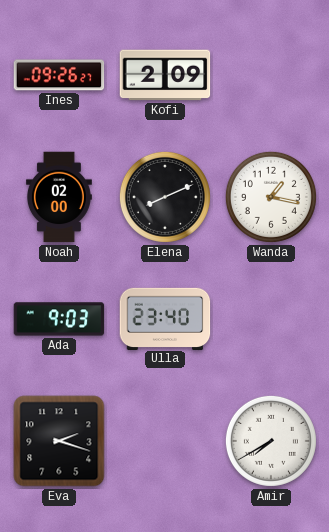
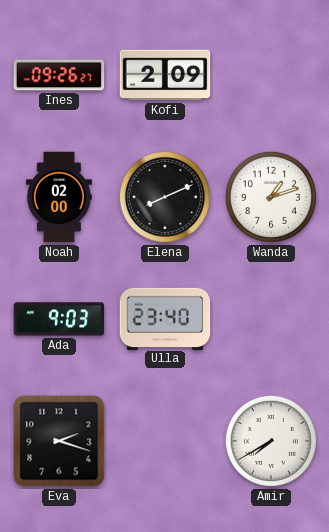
Wanda: 1:17 -> 1:12
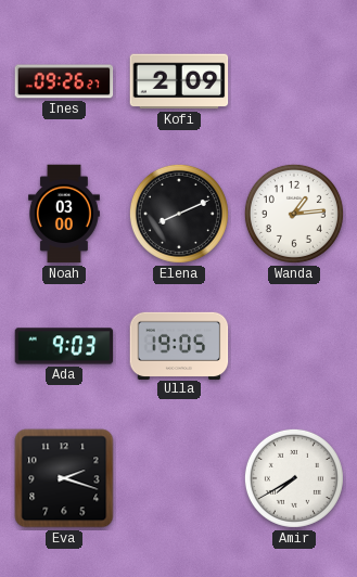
Noah: 02:00 -> 03:00
Wanda: 1:12 -> 1:14
Ulla: 23:40 -> 19:05
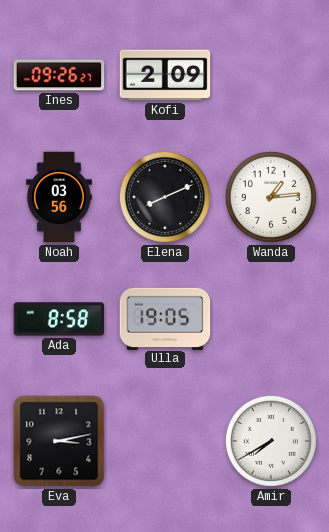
Noah: 03:00 -> 03:56
Ada: 9:03 -> 8:58
Eva: 2:18 -> 3:13
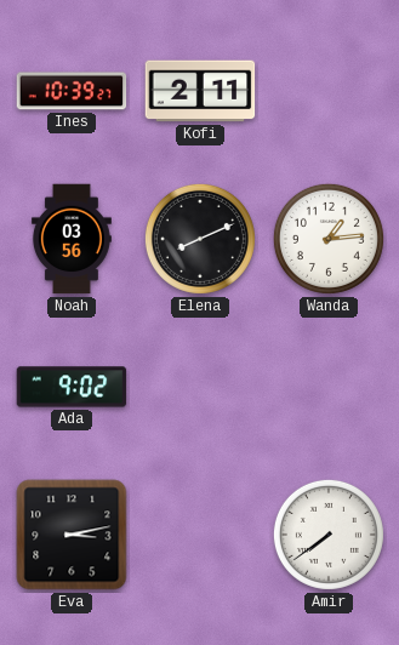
Ines: 09:26 -> 10:39
Kofi: 2:09 -> 2:11
Ada: 8:58 -> 9:02
Ulla: 19:05 -> none
Amir: 7:40 -> 7:39
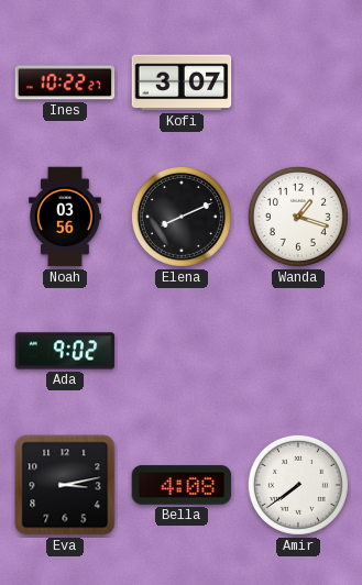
Ines: 10:39 -> 10:22
Kofi: 2:11 -> 3:07
Wanda: 1:14 -> 1:18
Bella: none -> 4:08
